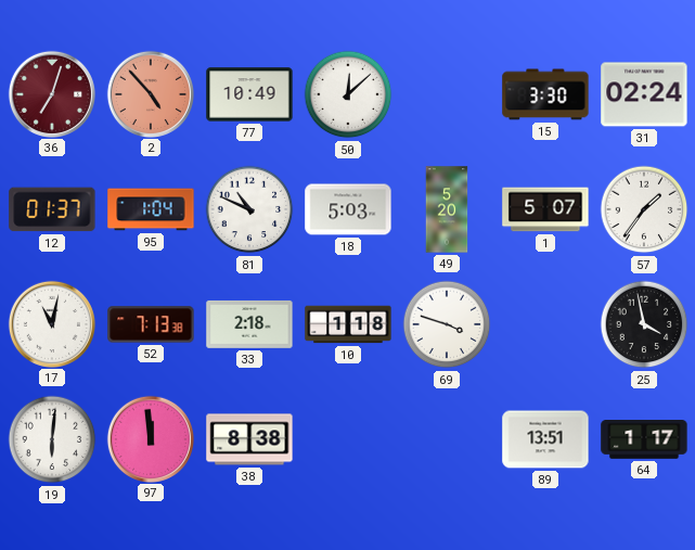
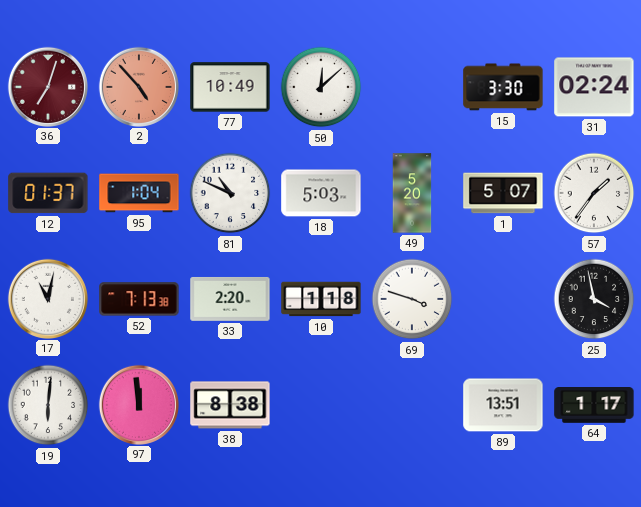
33: 2:18 -> 2:20
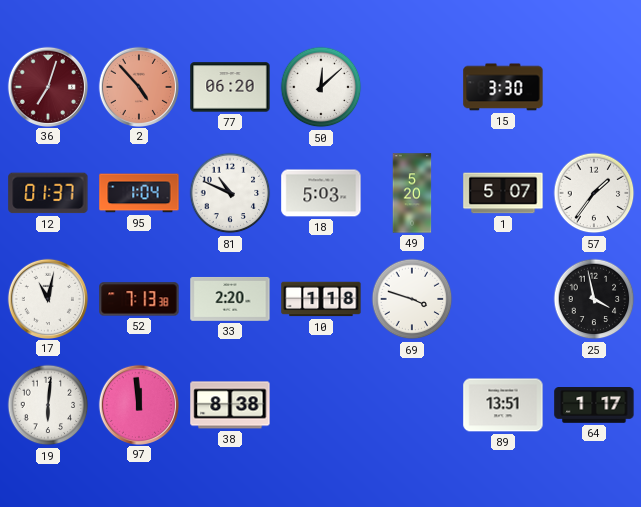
77: 10:49 -> 06:20
31: 02:24 -> none
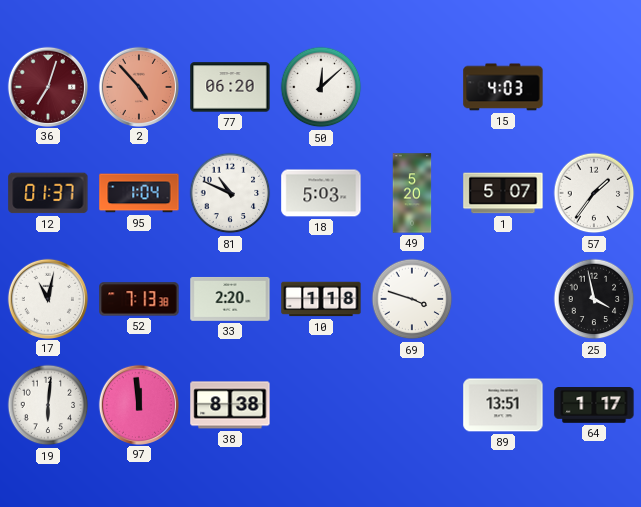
15: 3:30 -> 4:03
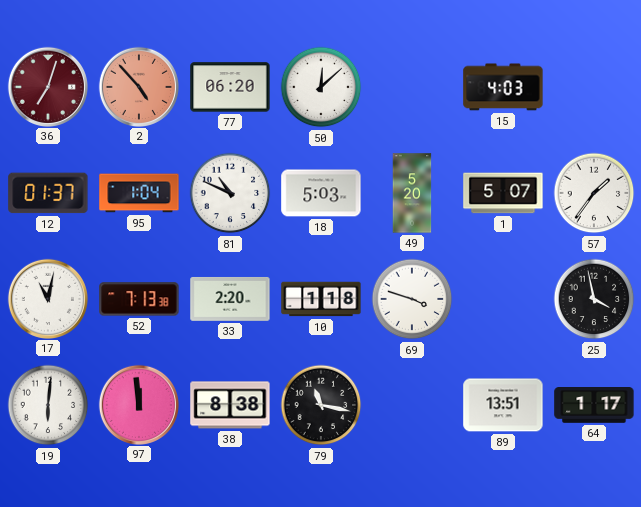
79: none -> 11:17
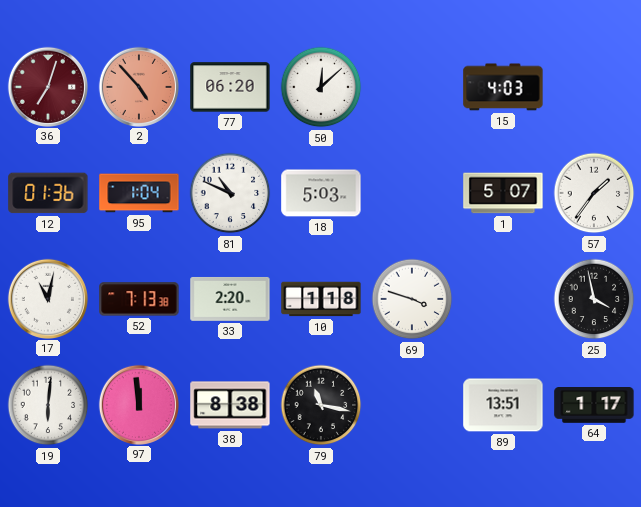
12: 01:37 -> 01:36
49: 5:20 -> none
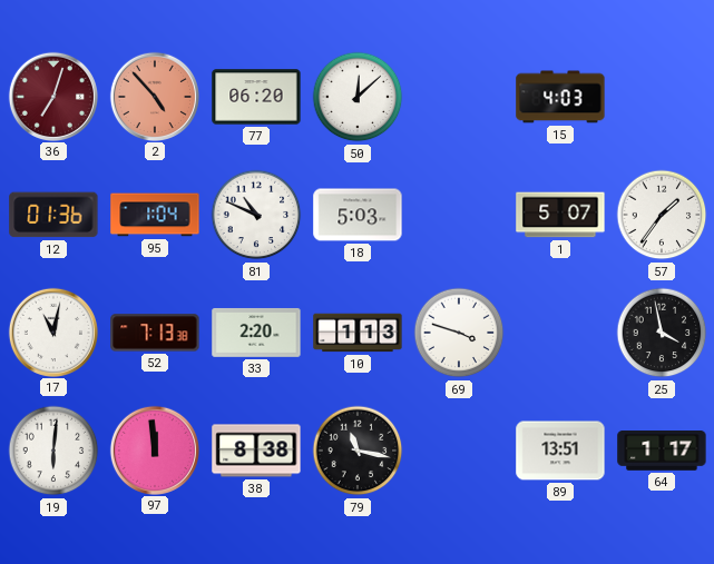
10: 1:18 -> 1:13
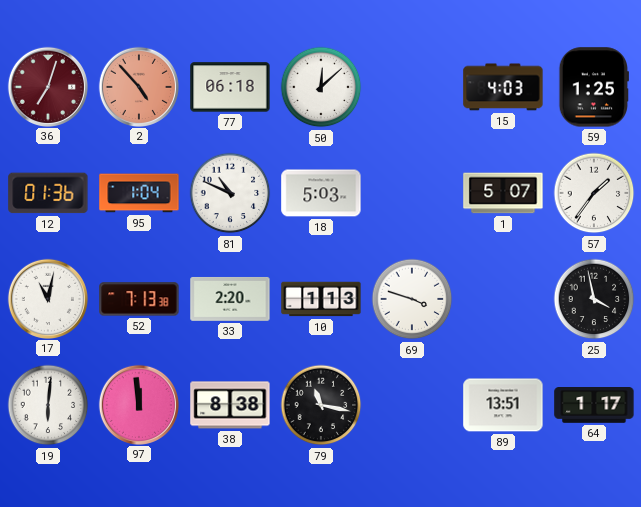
77: 06:20 -> 06:18
59: none -> 1:25
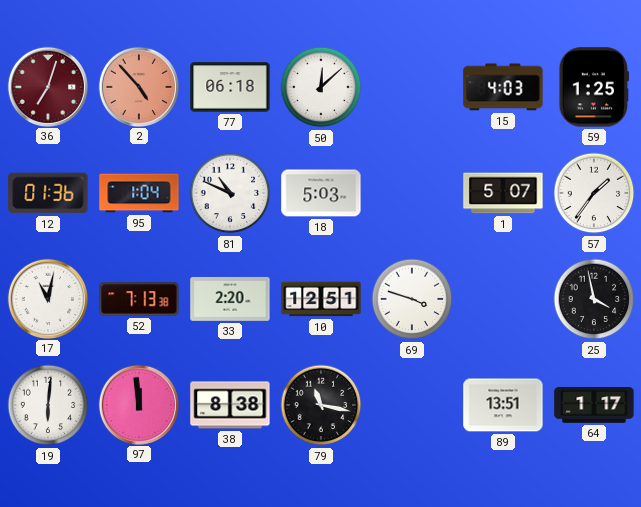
10: 1:13 -> 12:51
